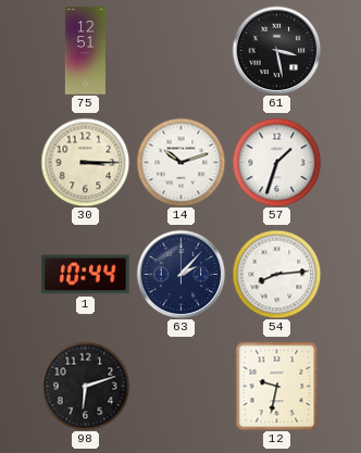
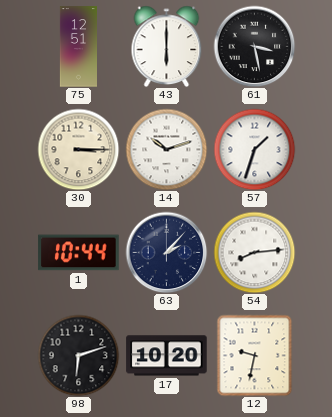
43: none -> 6:00
17: none -> 10:20
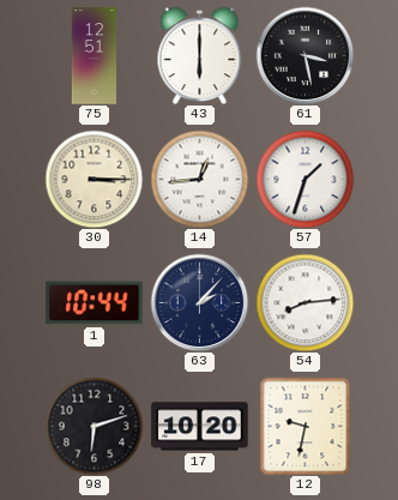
14: 10:12 -> 12:44
